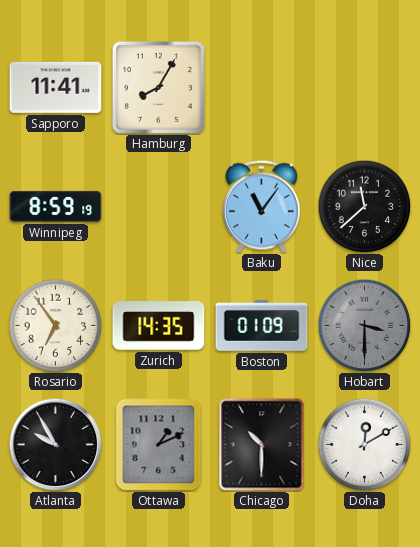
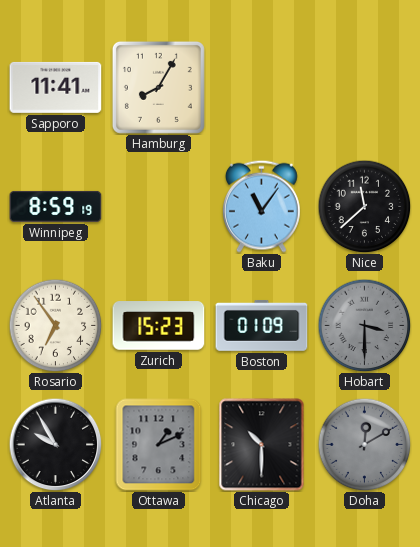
Zurich: 14:35 -> 15:23
Doha dial: white -> grey
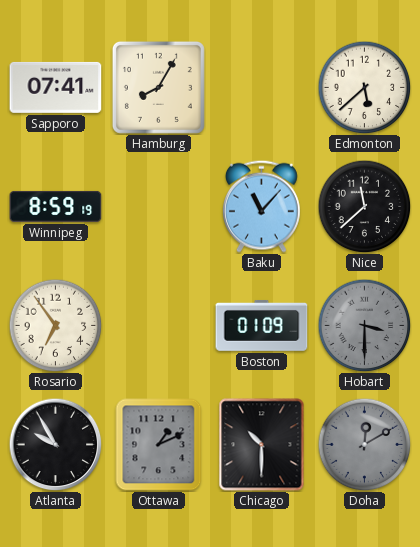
Sapporo: 11:41 -> 07:41
Edmonton: none -> 5:38
Baku: 11:06 -> 11:07
Zurich: 15:23 -> none
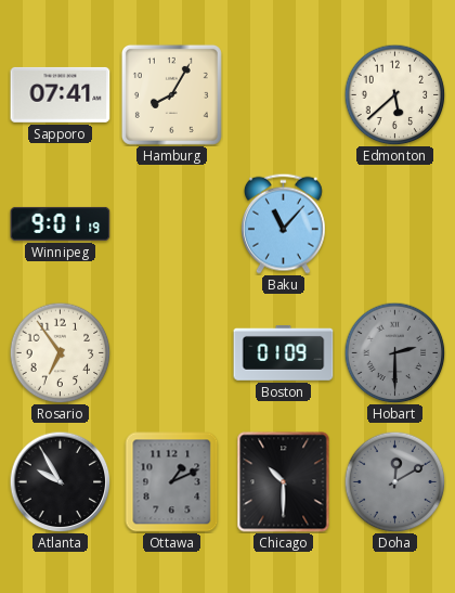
Winnipeg: 8:59 -> 9:01
Nice: 11:38 -> none
Hobart: 3:30 -> 2:30
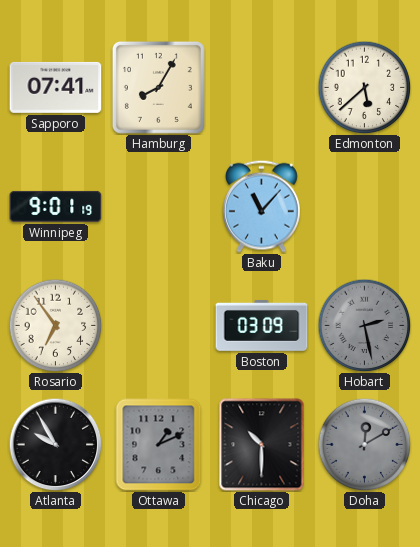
Boston: 01:09 -> 03:09
Hobart: 2:30 -> 2:28
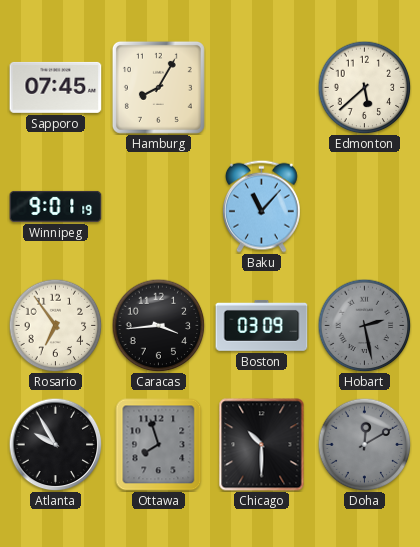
Sapporo: 07:41 -> 07:45
Caracas: none -> 3:44
Ottawa: 1:11 -> 7:57
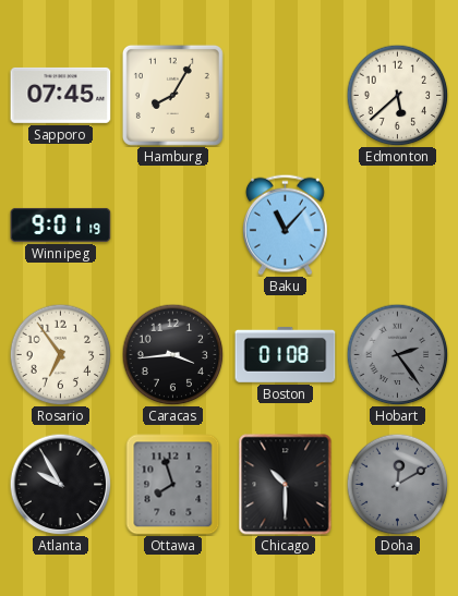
Boston: 03:09 -> 01:08
Hobart: 2:28 -> 2:24
